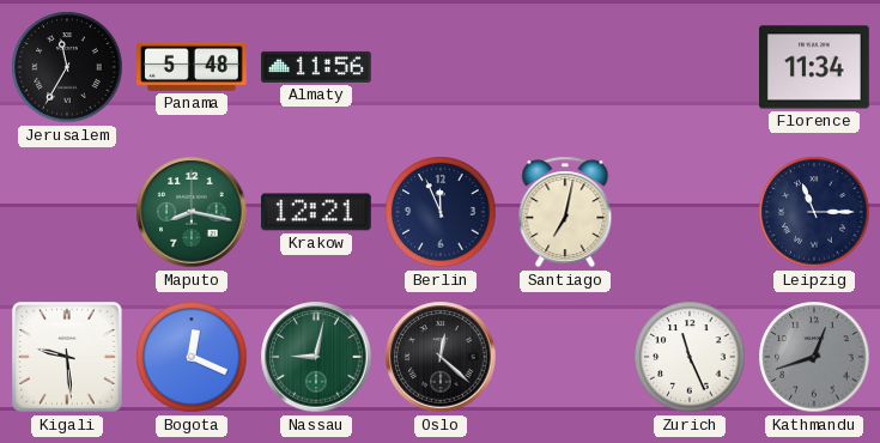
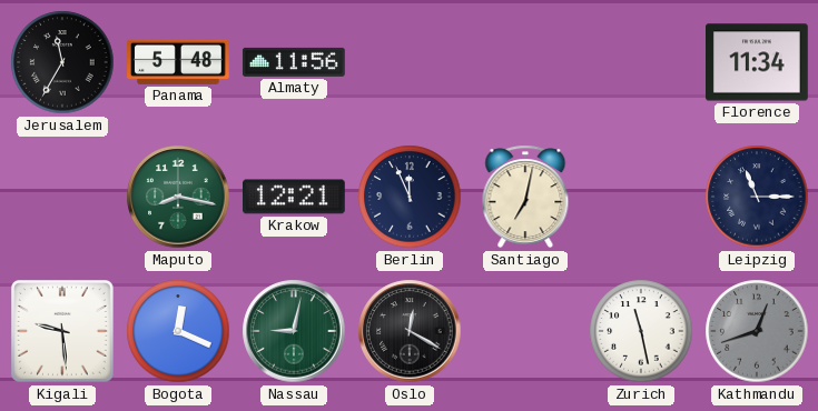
Oslo: 12:22 -> 12:20
Zurich: 11:26 -> 11:28
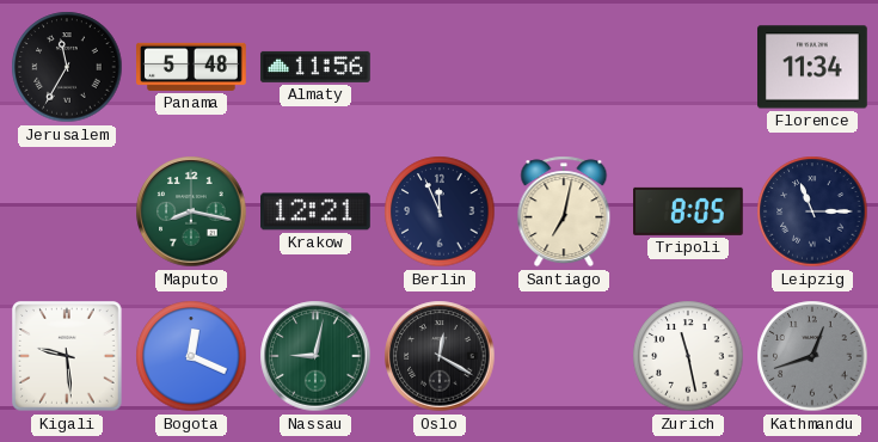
Tripoli: none -> 8:05
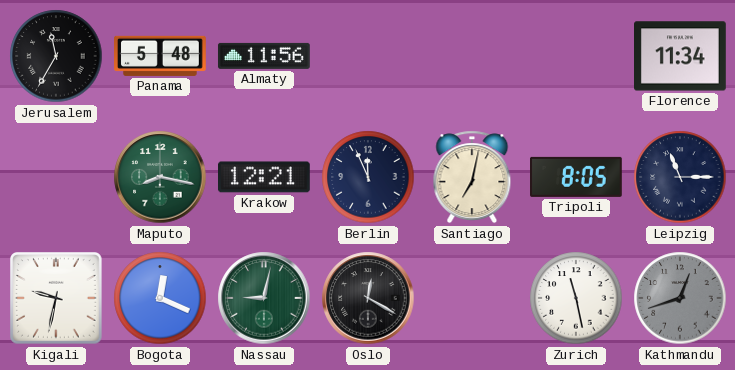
Kigali: 9:29 -> 9:32
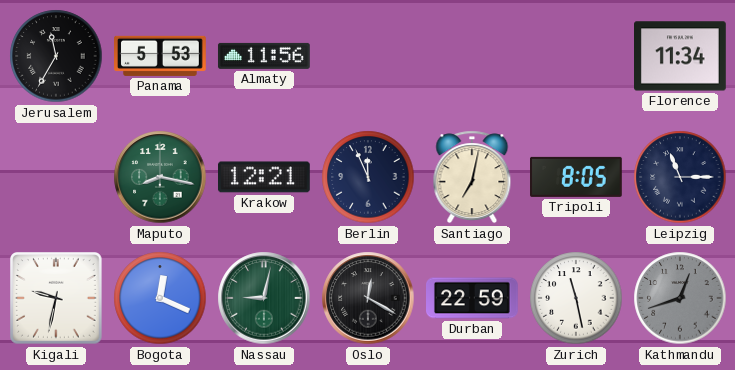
Panama: 5:48 -> 5:53
Durban: none -> 22:59
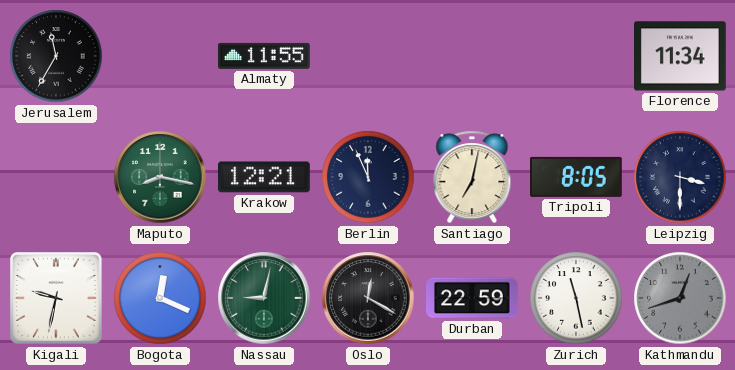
Panama: 5:53 -> none
Almaty: 11:56 -> 11:55
Leipzig: 11:15 -> 3:30
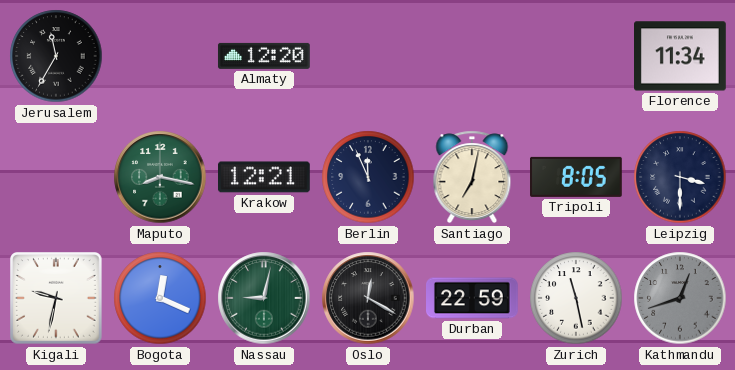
Almaty: 11:55 -> 12:20
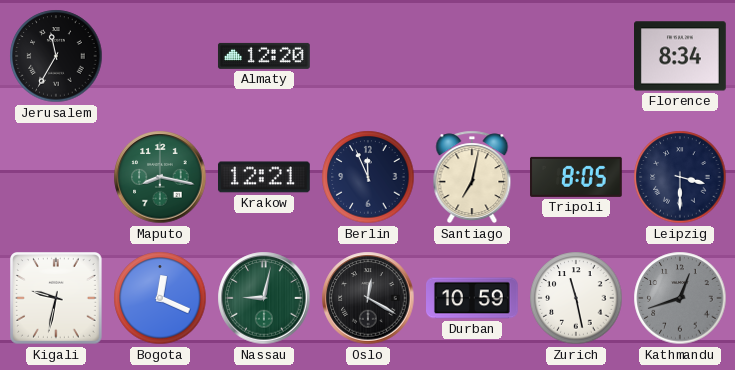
Florence: 11:34 -> 8:34
Durban: 22:59 -> 10:59
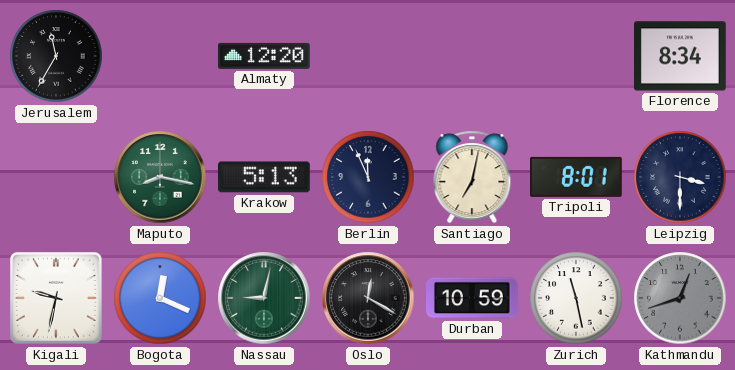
Krakow: 12:21 -> 5:13
Tripoli: 8:05 -> 8:01
